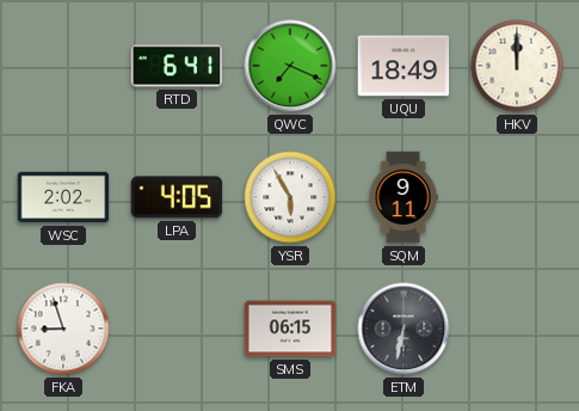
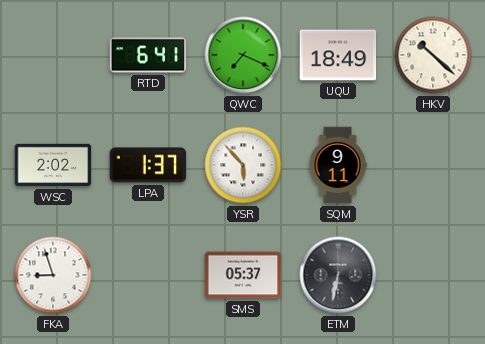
HKV: 12:00 -> 10:22
LPA: 4:05 -> 1:37
YSR: 5:55 -> 5:53
SMS: 06:15 -> 05:37
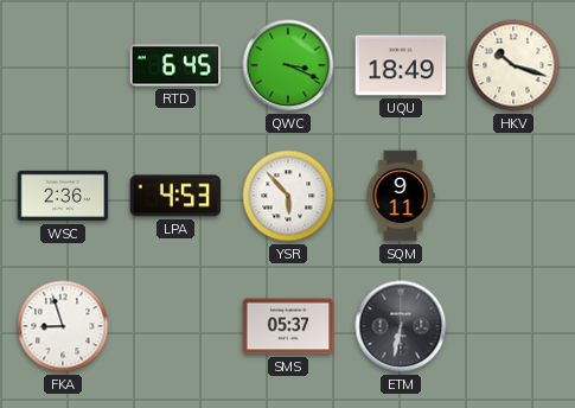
RTD: 6:41 -> 6:45
QWC: 7:19 -> 3:19
HKV: 10:22 -> 10:18
WSC: 2:02 -> 2:36
LPA: 1:37 -> 4:53
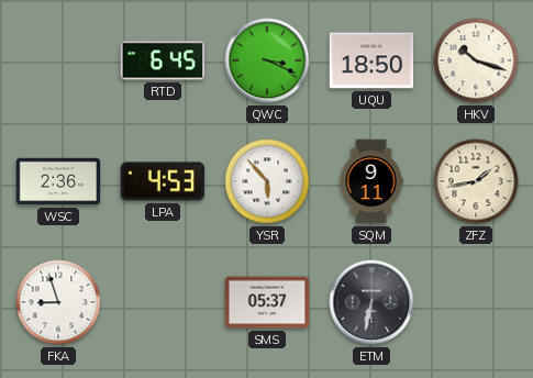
UQU: 18:49 -> 18:50
ZFZ: none -> 1:43
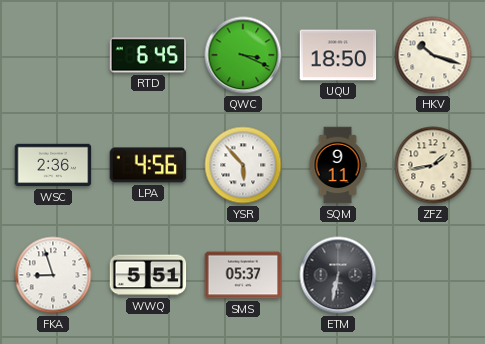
LPA: 4:53 -> 4:56
WWQ: none -> 5:51
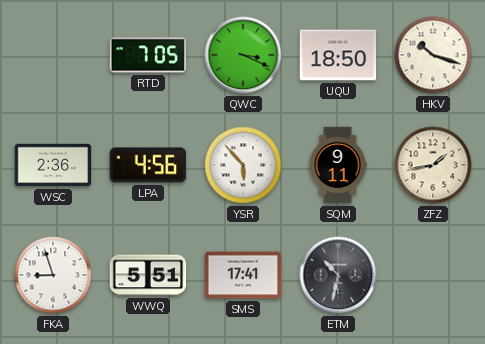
RTD: 6:45 -> 7:05
SMS: 05:37 -> 17:41
ETM: 6:32 -> 10:32
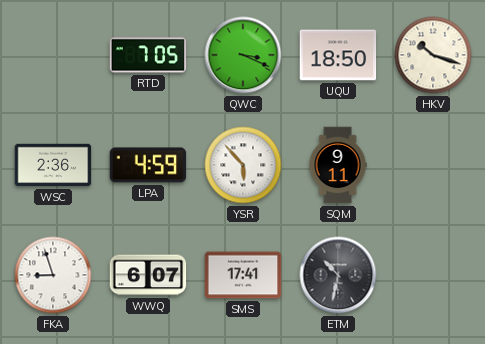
LPA: 4:56 -> 4:59
ZFZ: 1:43 -> none
WWQ: 5:51 -> 6:07
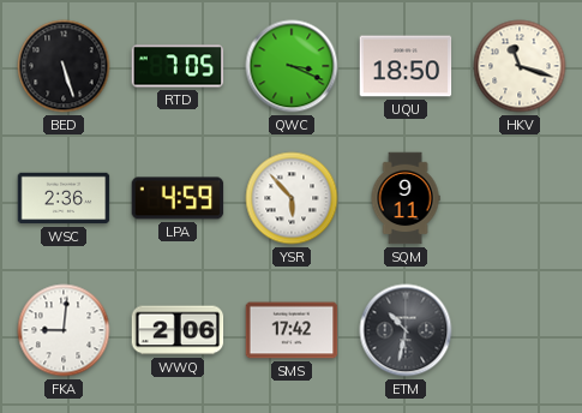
BED: none -> 5:27
HKV: 10:18 -> 11:18
FKA: 8:57 -> 9:01
WWQ: 6:07 -> 2:06
SMS: 17:41 -> 17:42
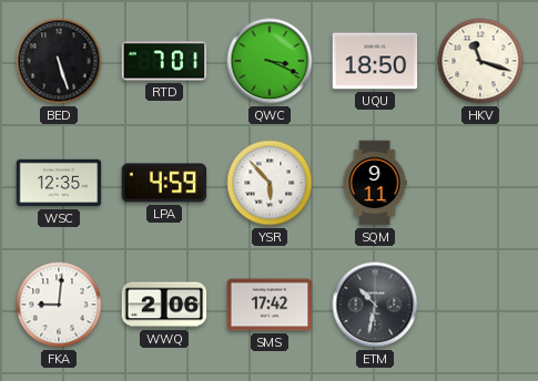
RTD: 7:05 -> 7:01
WSC: 2:36 -> 12:35
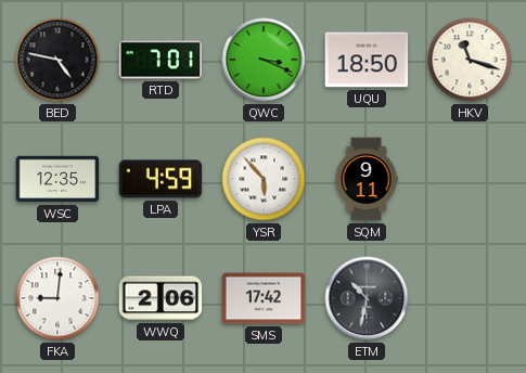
BED: 5:27 -> 4:47
